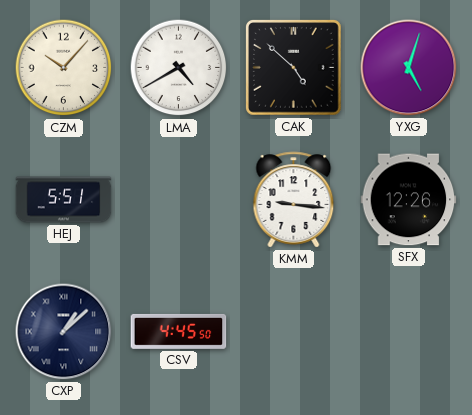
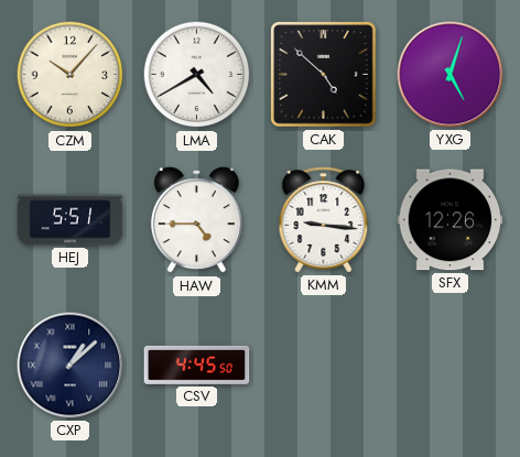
HAW: none -> 4:45
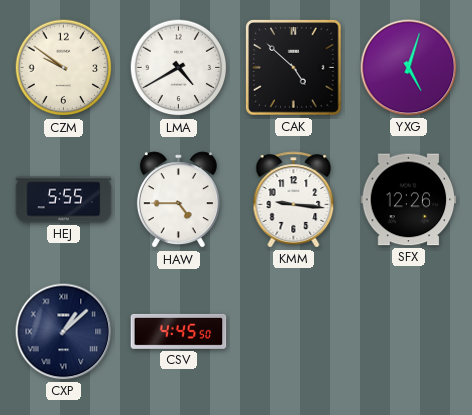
CZM: 10:07 -> 9:51
HEJ: 5:51 -> 5:55
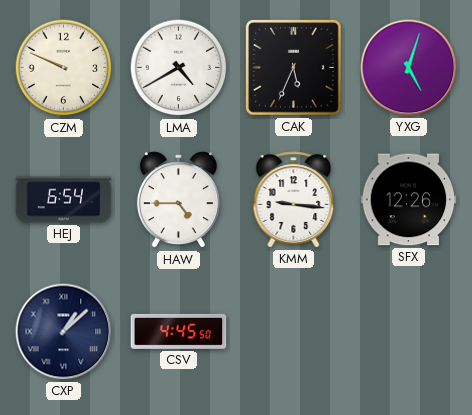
CZM: 9:51 -> 9:49
CAK: 4:52 -> 5:34
HEJ: 5:55 -> 6:54
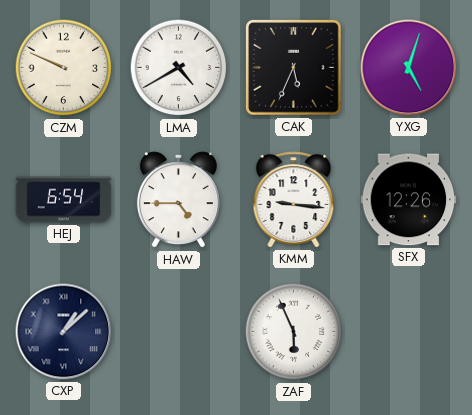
CSV: 4:45 -> none
ZAF: none -> 5:56
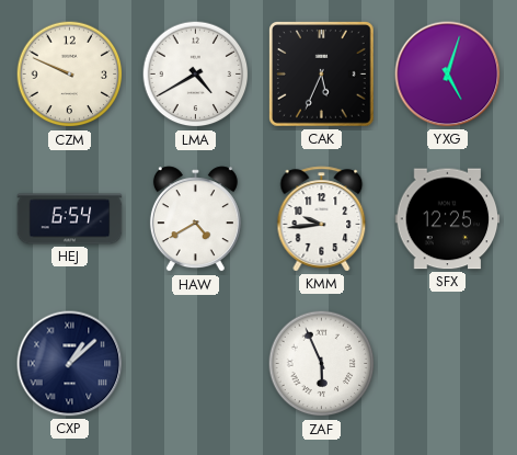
HAW: 4:45 -> 4:40
KMM: 9:16 -> 9:44
SFX: 12:26 -> 12:25
